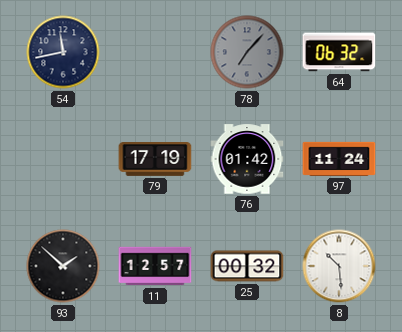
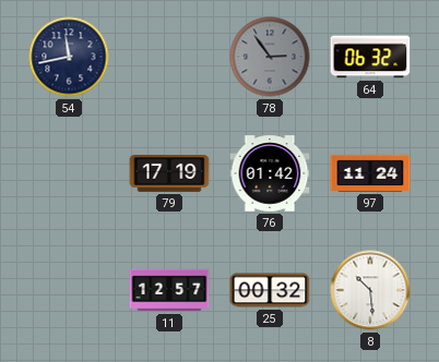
78: 7:07 -> 2:54
93: 1:52 -> none
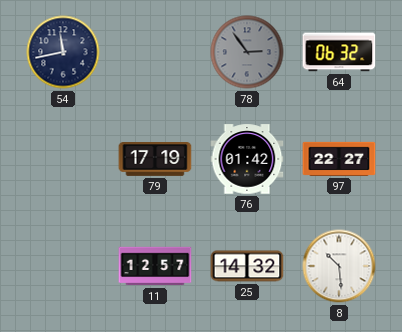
97: 11:24 -> 22:27
25: 00:32 -> 14:32
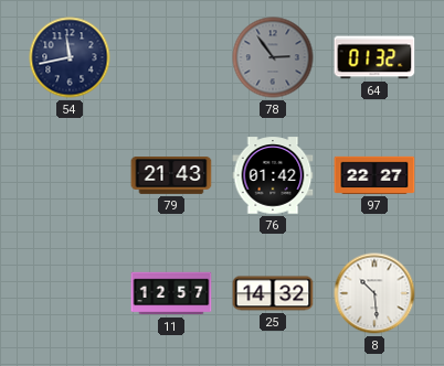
64: 06:32 -> 01:32
79: 17:19 -> 21:43
